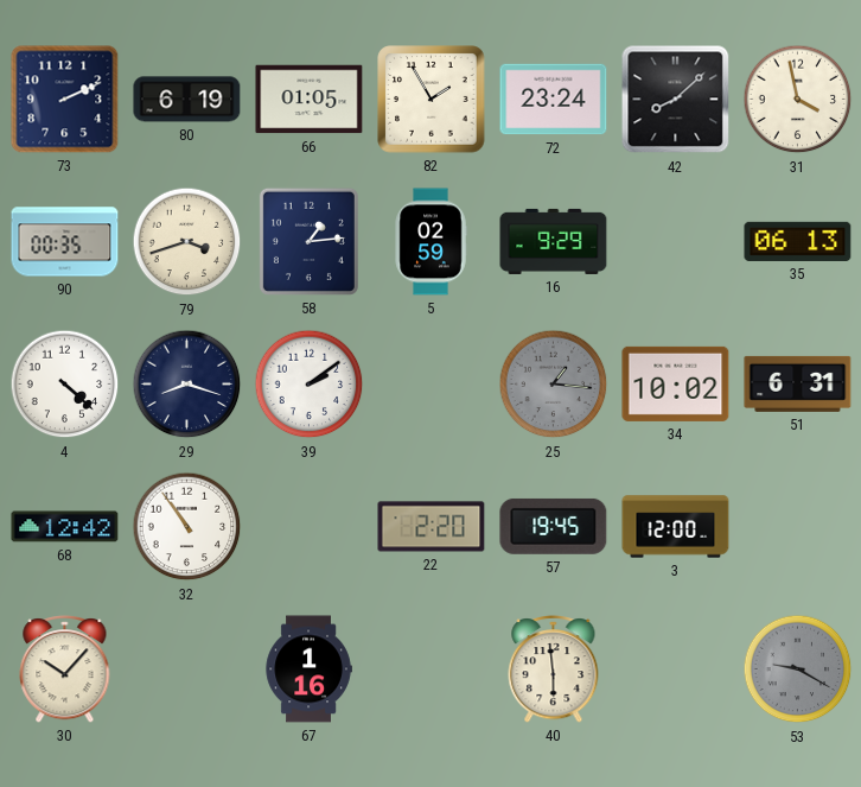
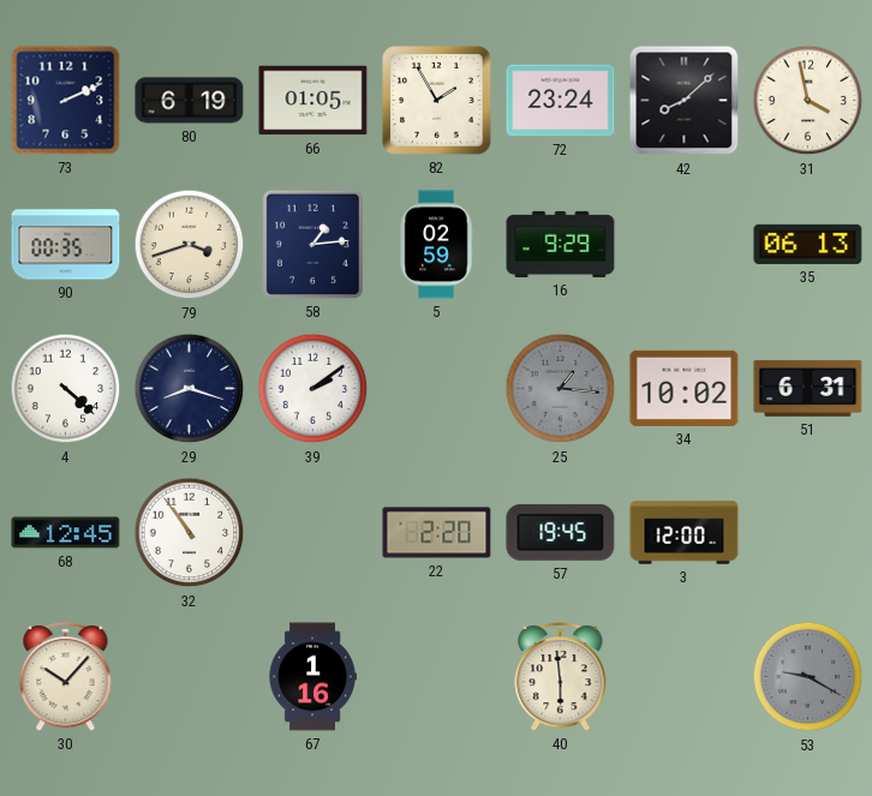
68: 12:42 -> 12:45
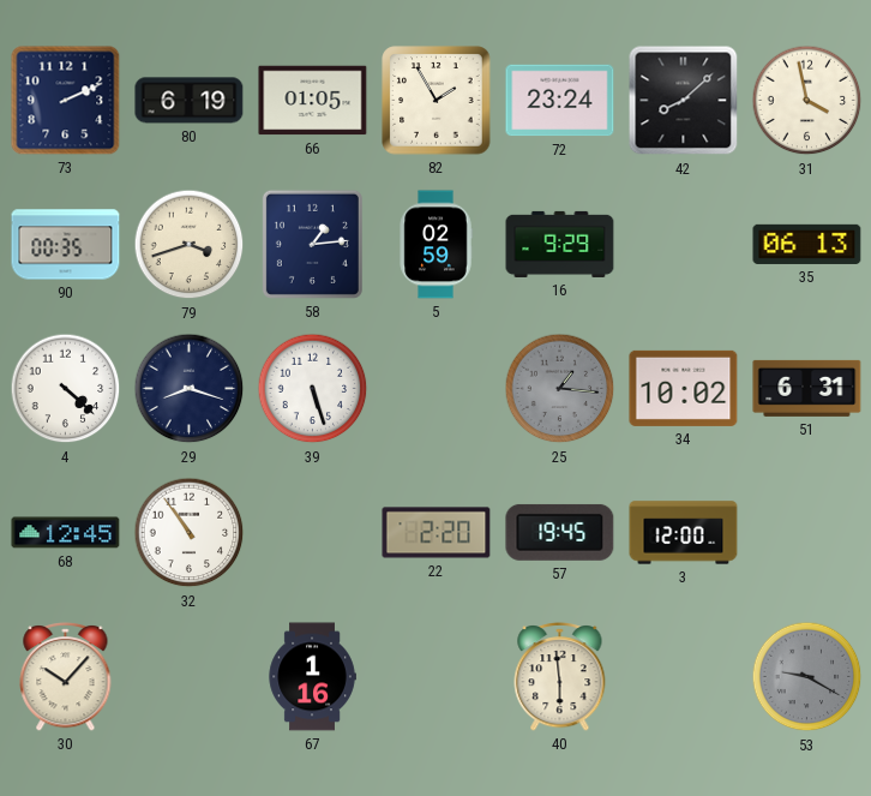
39: 2:09 -> 5:27
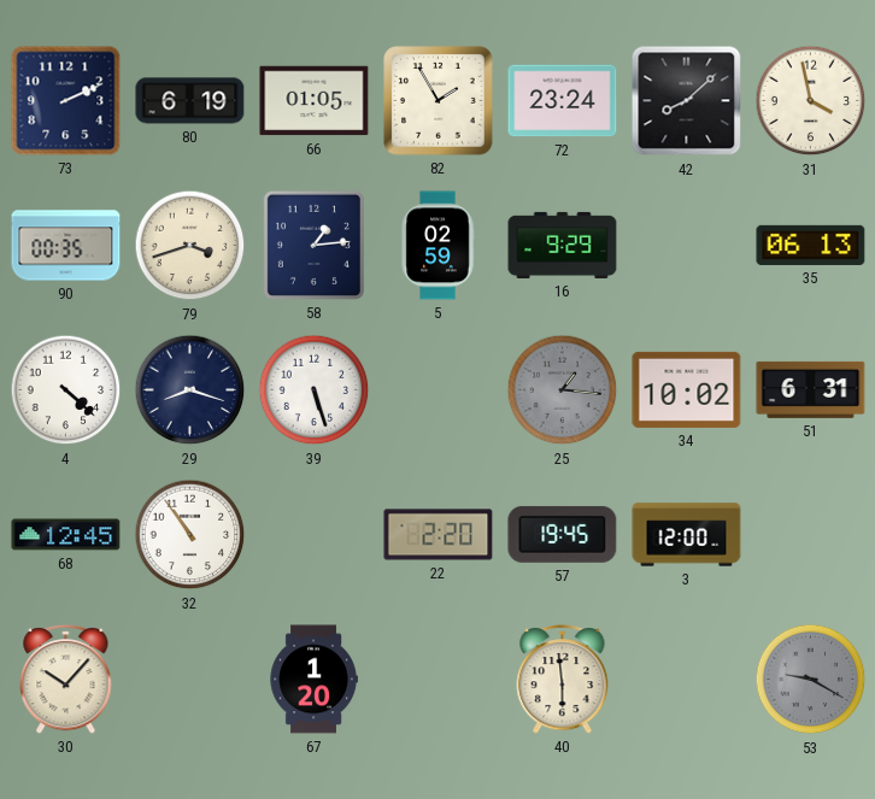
67: 1:16 -> 1:20
